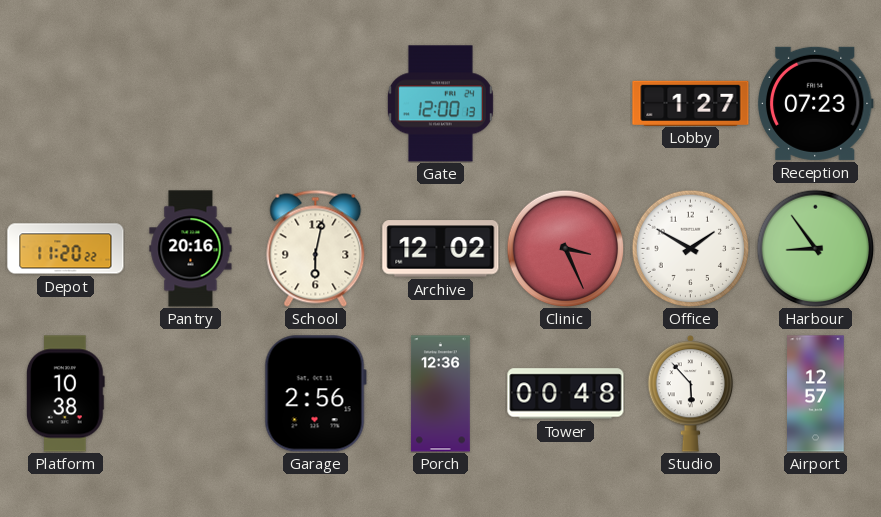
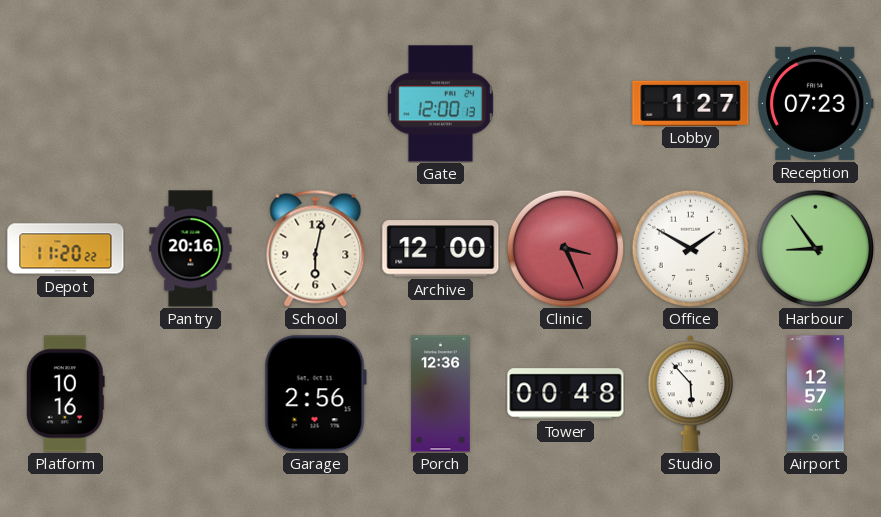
Archive: 12:02 -> 12:00
Platform: 10:38 -> 10:16
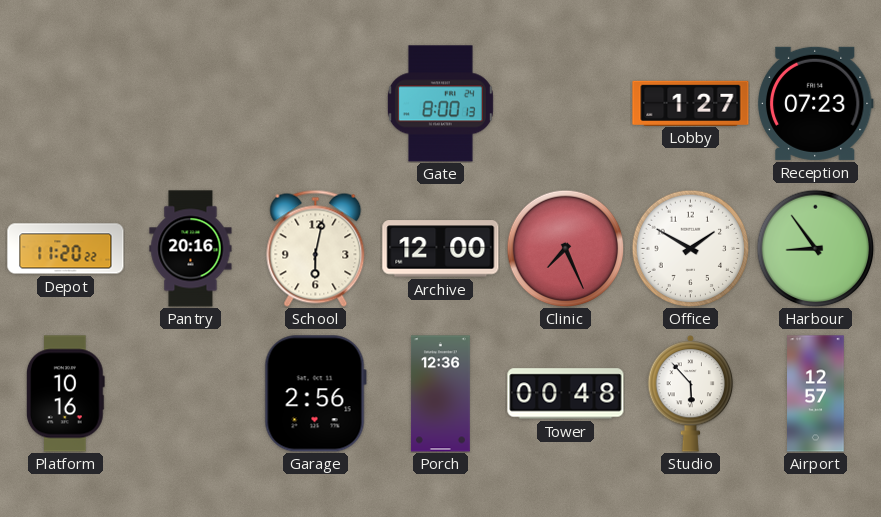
Gate: 12:00 -> 8:00
Clinic: 3:26 -> 7:26
